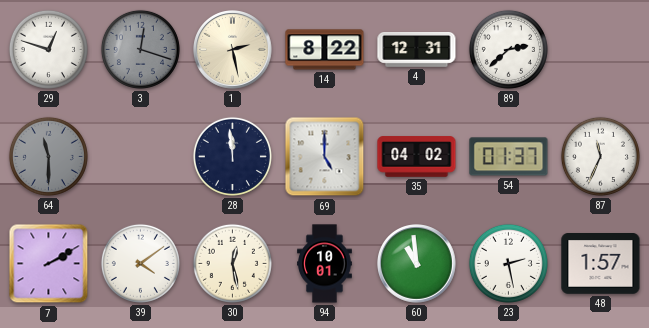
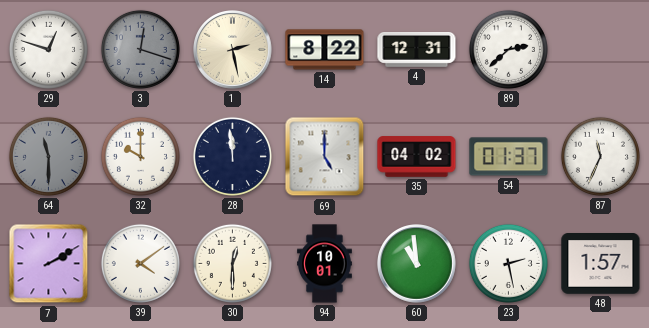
32: none -> 10:00
30: 12:28 -> 12:30
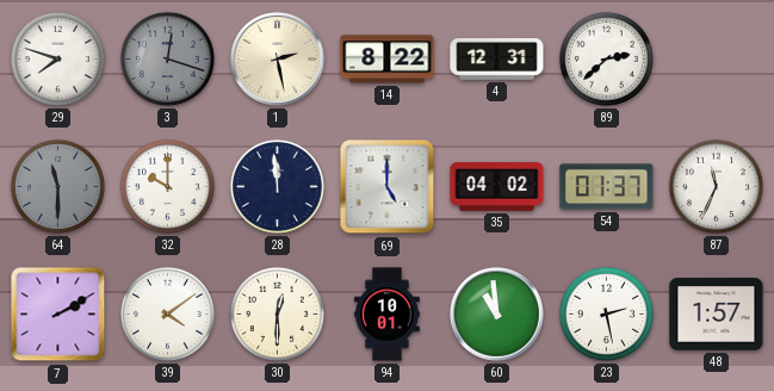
29: 12:48 -> 7:48
